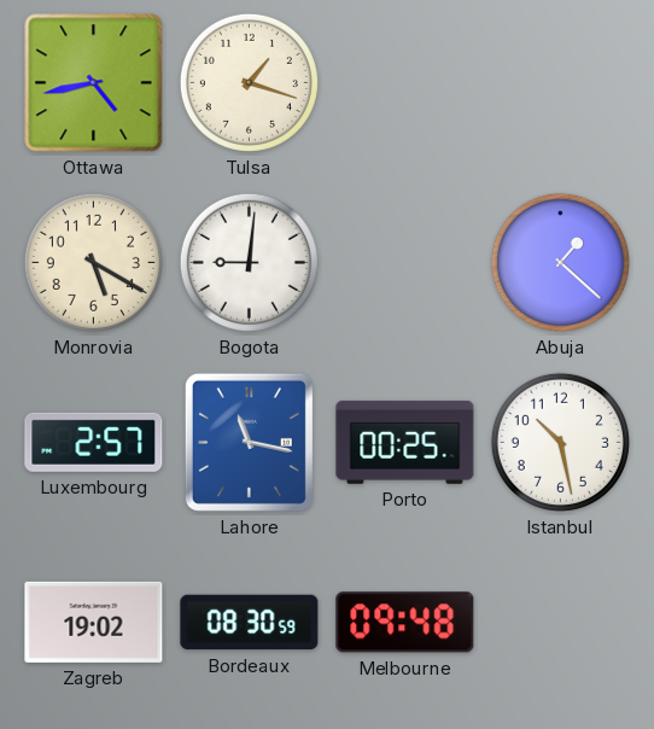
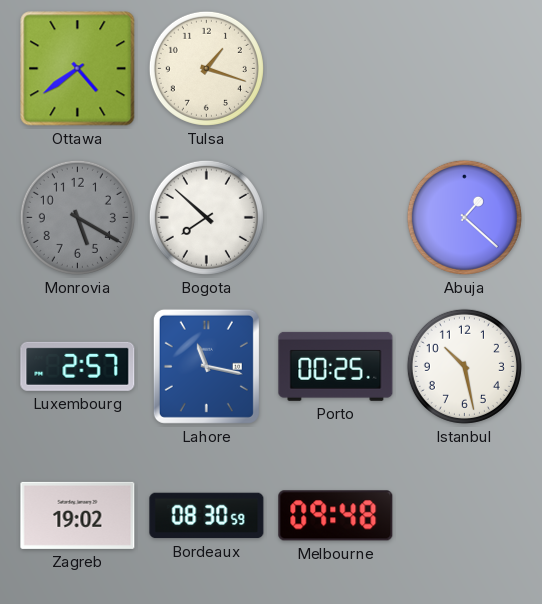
Ottawa: 4:43 -> 4:39
Monrovia dial: cream -> grey
Bogota: 9:01 -> 7:52
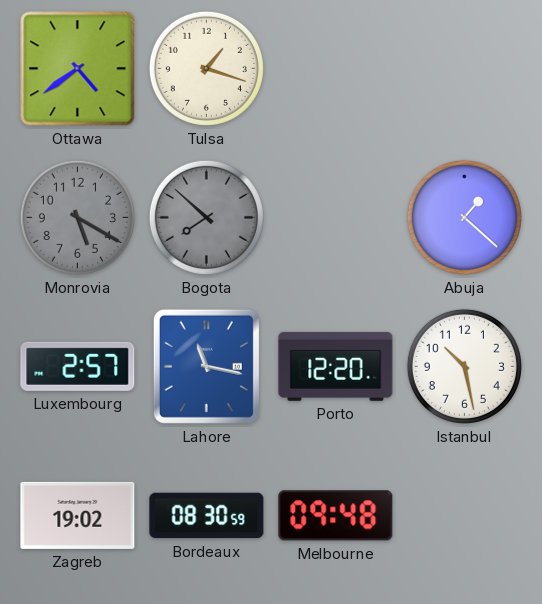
Bogota dial: white -> grey
Porto: 00:25 -> 12:20
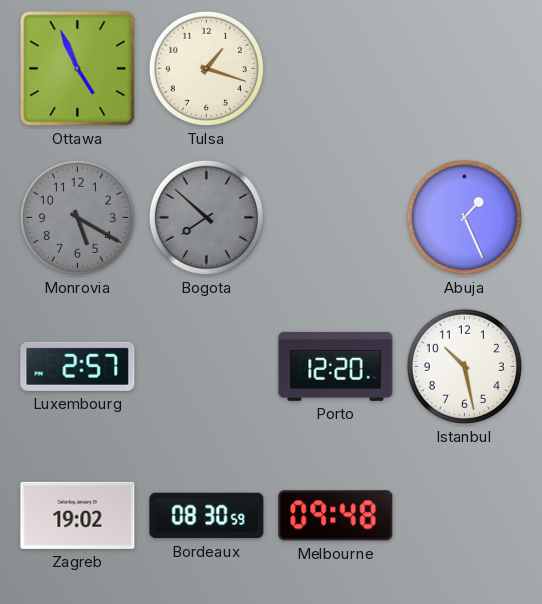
Ottawa: 4:39 -> 4:56
Abuja: 1:22 -> 1:26
Lahore: 11:17 -> none
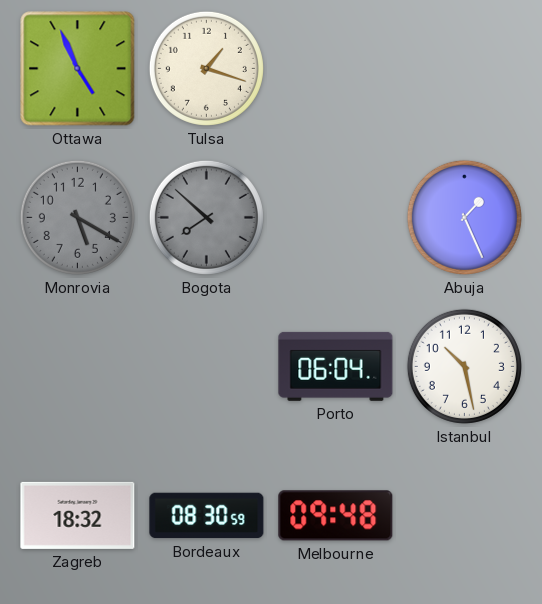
Luxembourg: 2:57 -> none
Porto: 12:20 -> 06:04
Zagreb: 19:02 -> 18:32
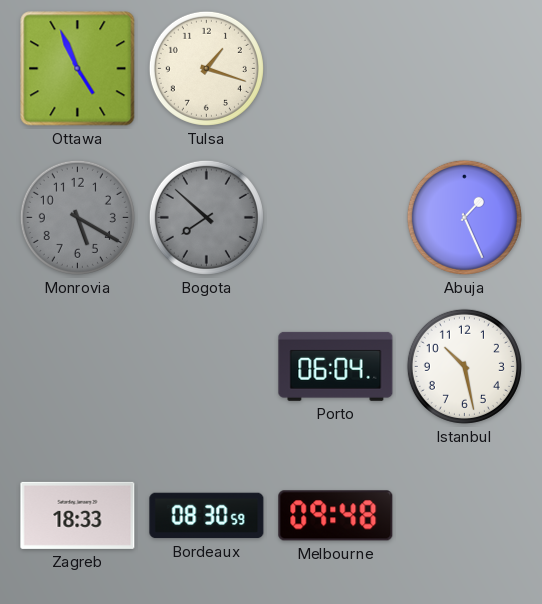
Zagreb: 18:32 -> 18:33
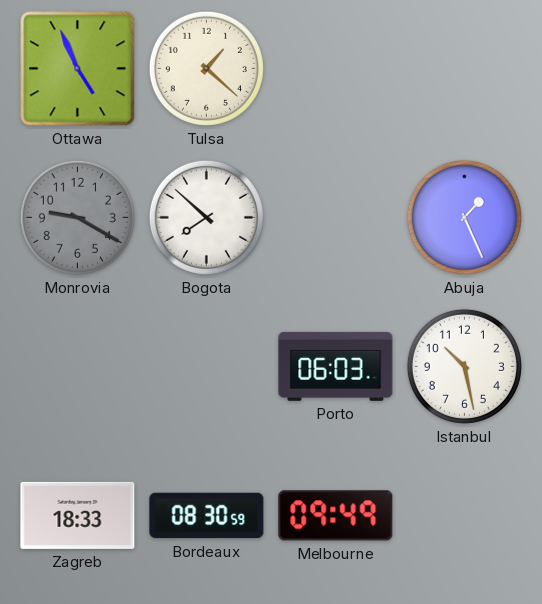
Tulsa: 1:18 -> 1:22
Monrovia: 5:20 -> 9:20
Bogota dial: grey -> white
Porto: 06:04 -> 06:03
Melbourne: 09:48 -> 09:49
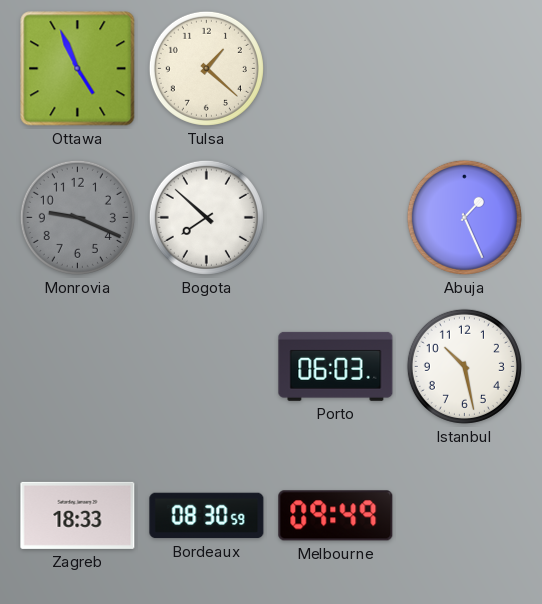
Monrovia: 9:20 -> 9:19
